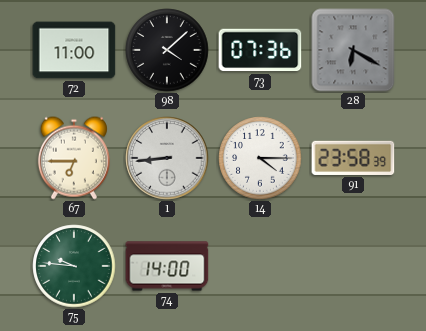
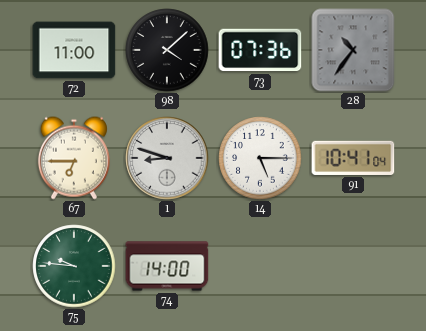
28: 6:20 -> 10:36
1: 8:44 -> 8:48
14: 4:15 -> 5:15
91: 23:58 -> 10:41
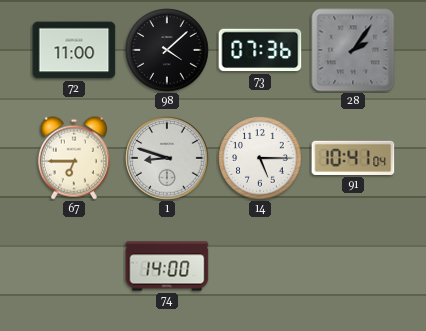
28: 10:36 -> 2:06
75: 9:46 -> none
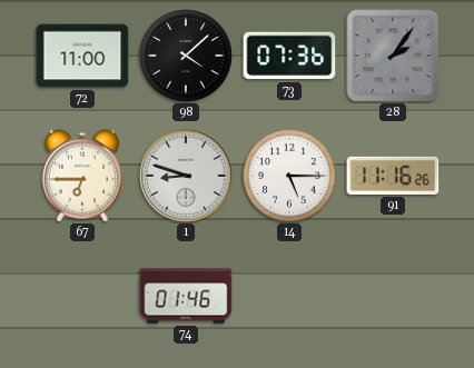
91: 10:41 -> 11:16
74: 14:00 -> 01:46
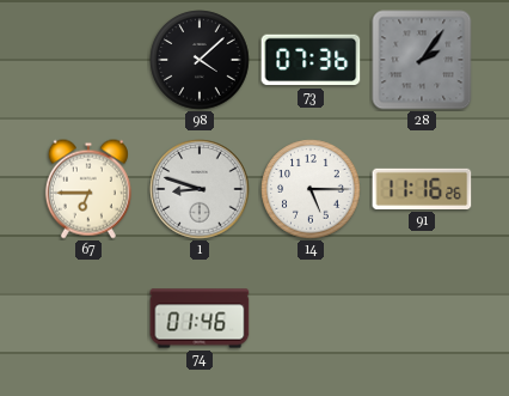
72: 11:00 -> none
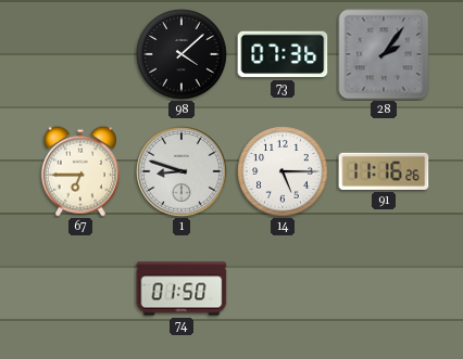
74: 01:46 -> 01:50
